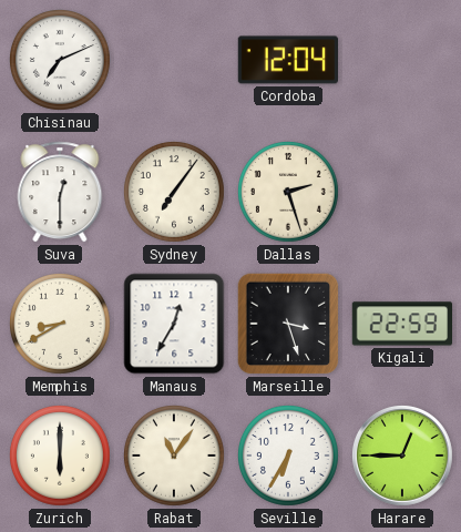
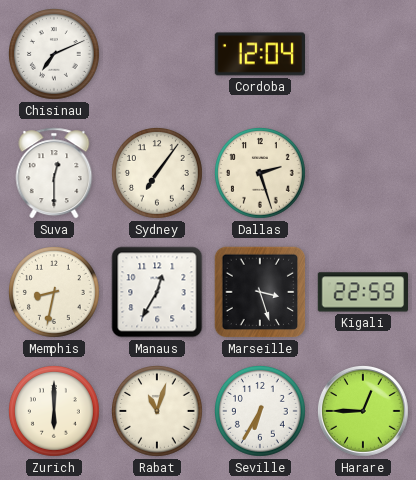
Memphis: 8:40 -> 8:32
Rabat: 11:06 -> 11:03
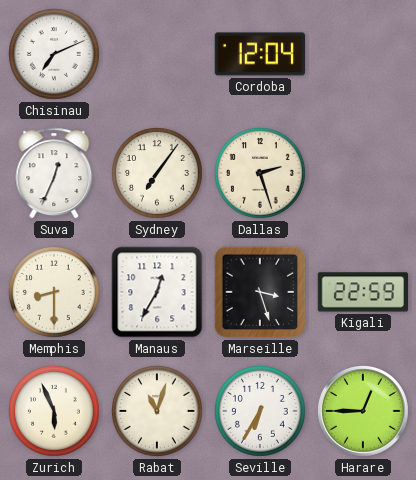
Suva: 12:30 -> 12:34
Memphis: 8:32 -> 8:30
Zurich: 6:00 -> 5:56
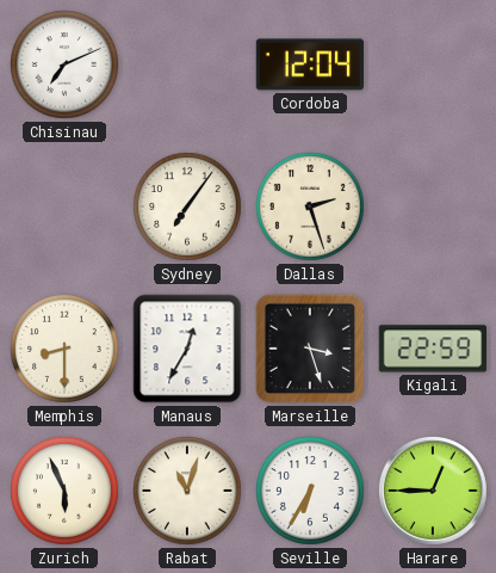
Suva: 12:34 -> none
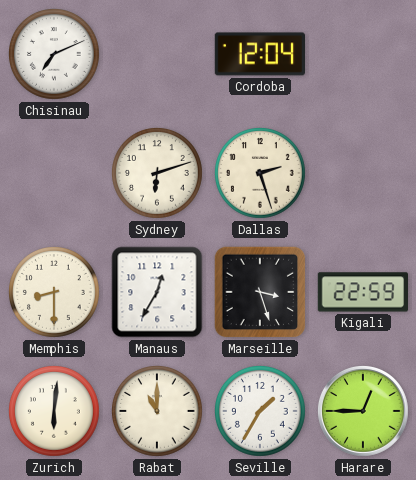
Sydney: 7:06 -> 6:12
Zurich: 5:56 -> 6:01
Rabat: 11:03 -> 11:00
Seville: 6:35 -> 1:35
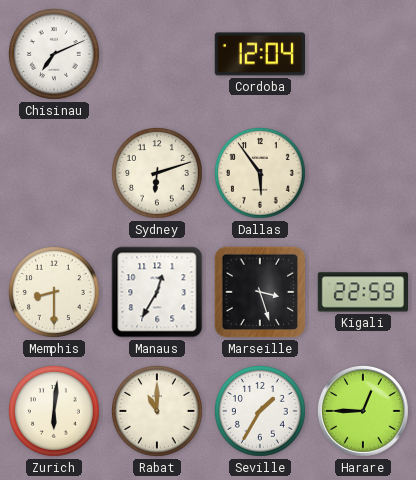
Dallas: 2:27 -> 5:54
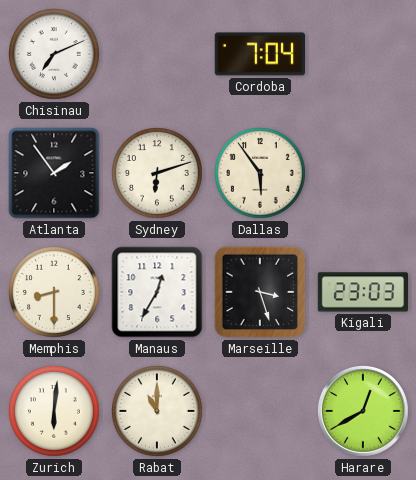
Cordoba: 12:04 -> 7:04
Atlanta: none -> 1:54
Kigali: 22:59 -> 23:03
Seville: 1:35 -> none
Harare: 12:45 -> 12:40
